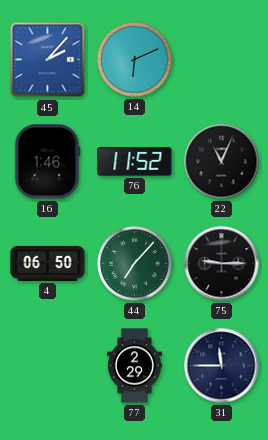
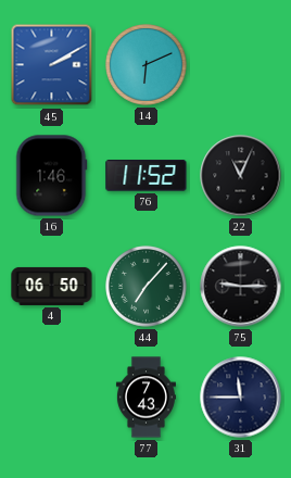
45: 2:07 -> 2:10
77: 2:29 -> 7:43
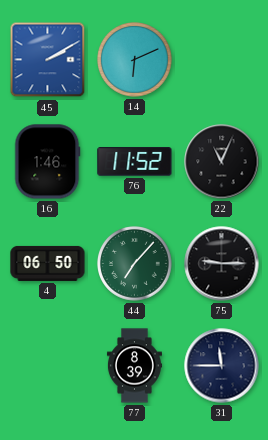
77: 7:43 -> 8:39
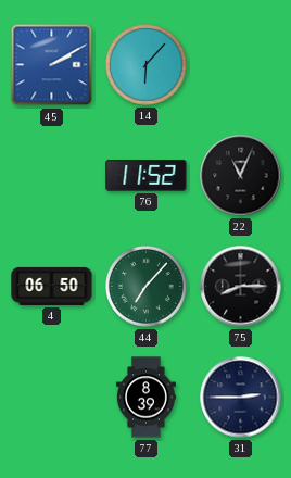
14: 6:11 -> 6:07
16: 1:46 -> none
75: 9:15 -> 8:15
31: 11:45 -> 2:45
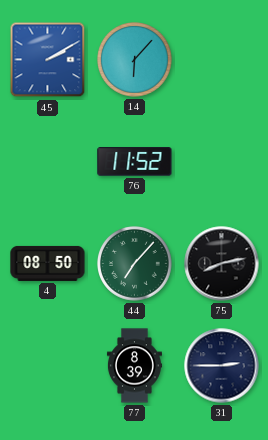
22: 11:04 -> none
4: 06:50 -> 08:50
75: 8:15 -> 8:13
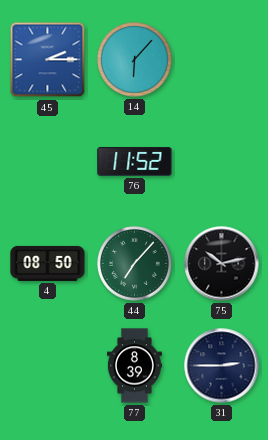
45: 2:10 -> 2:15
75: 8:13 -> 10:13
